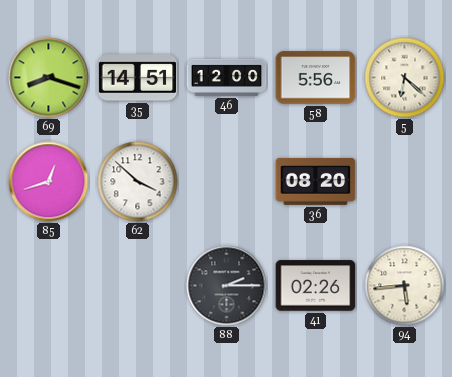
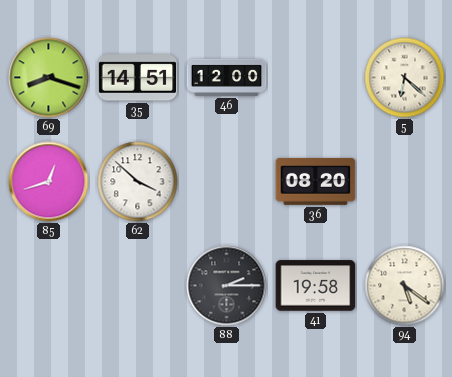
58: 5:56 -> none
41: 02:26 -> 19:58
94: 5:44 -> 5:21
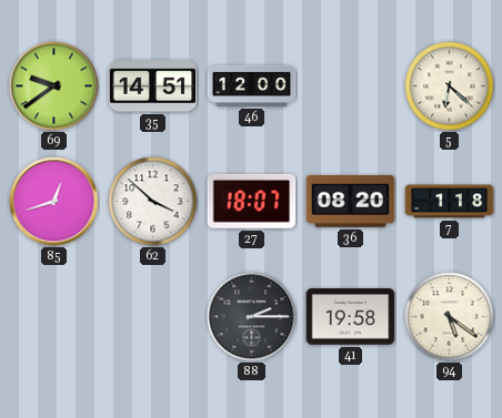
69: 8:18 -> 9:39
27: none -> 18:07
7: none -> 1:18
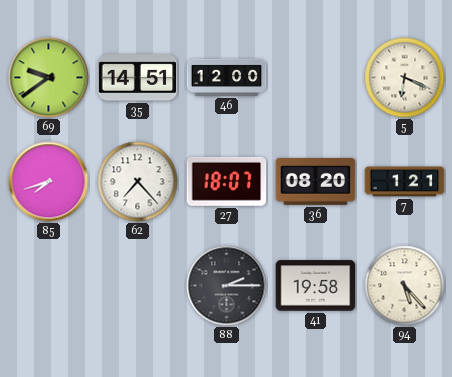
5: 6:22 -> 6:19
85: 12:42 -> 7:42
62: 3:52 -> 7:23
7: 1:18 -> 1:21
94: 5:21 -> 5:23
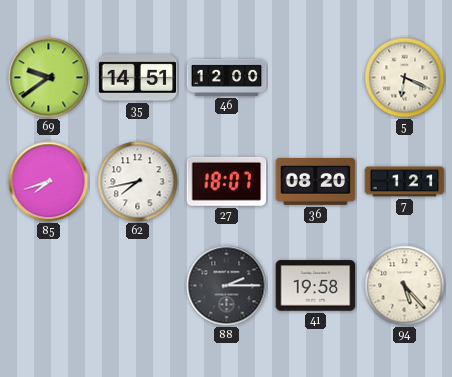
62: 7:23 -> 7:43
